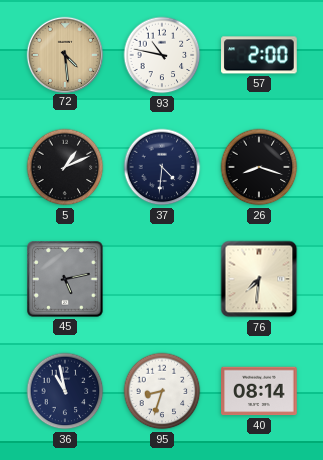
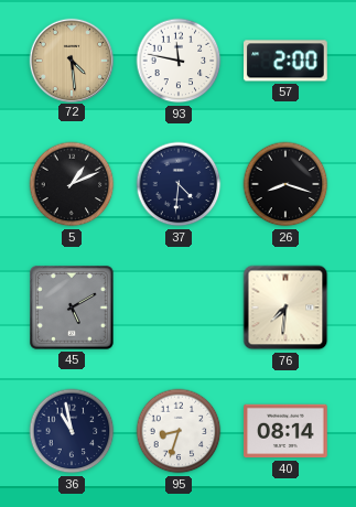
93: 10:47 -> 11:47
45: 5:13 -> 5:10
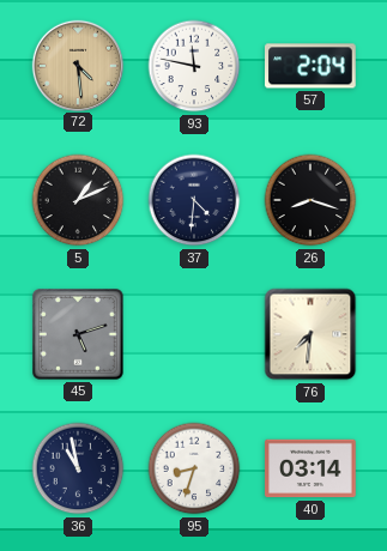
57: 2:00 -> 2:04
45: 5:10 -> 5:12
40: 08:14 -> 03:14
